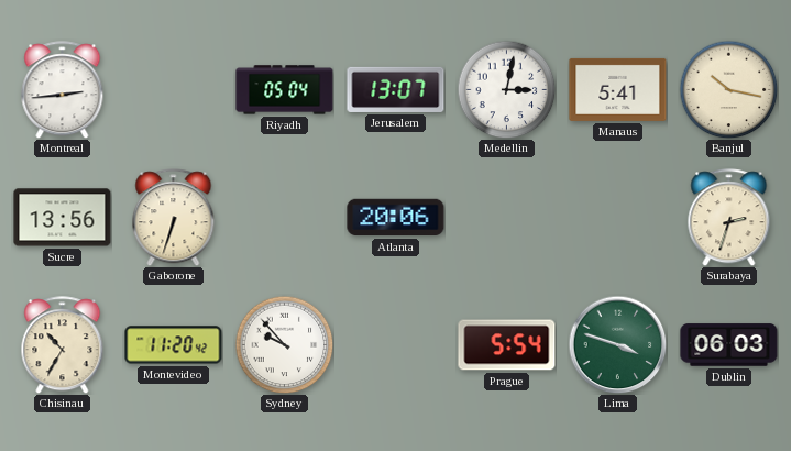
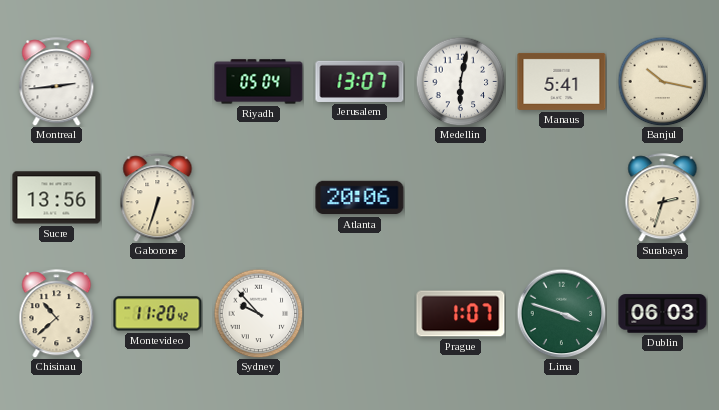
Medellin: 3:02 -> 6:02
Chisinau: 10:35 -> 10:38
Prague: 5:54 -> 1:07
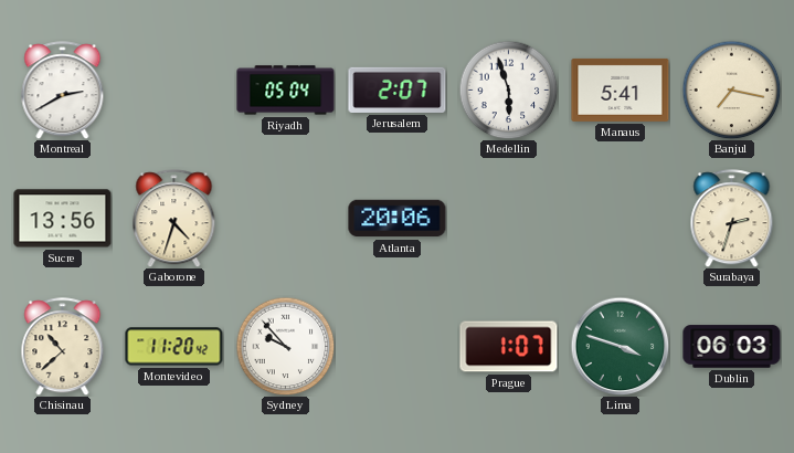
Montreal: 2:44 -> 2:40
Jerusalem: 13:07 -> 2:07
Medellin: 6:02 -> 5:57
Banjul: 10:17 -> 7:17
Gaborone: 6:33 -> 4:33
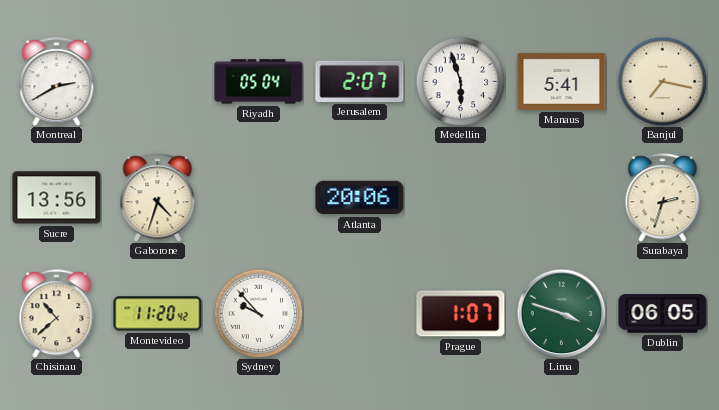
Dublin: 06:03 -> 06:05
